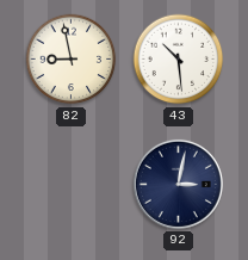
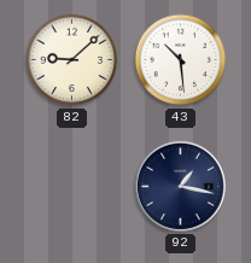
82: 8:58 -> 9:08
92: 3:02 -> 1:17
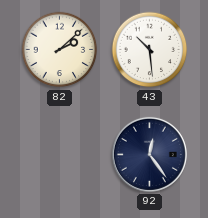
82: 9:08 -> 2:08
92: 1:17 -> 12:24
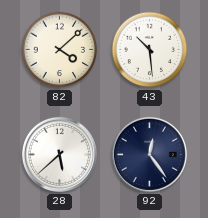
82: 2:08 -> 4:08
28: none -> 5:38
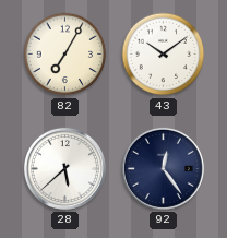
82: 4:08 -> 7:05
43: 10:29 -> 10:09
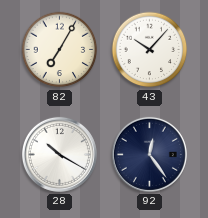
43: 10:09 -> 10:07
28: 5:38 -> 10:20
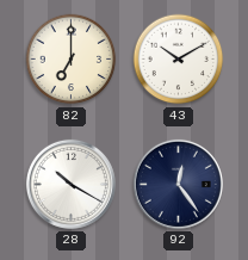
82: 7:05 -> 7:00
43: 10:07 -> 10:10
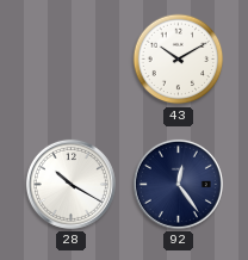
82: 7:00 -> none
